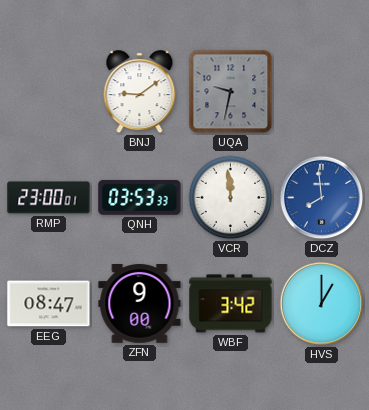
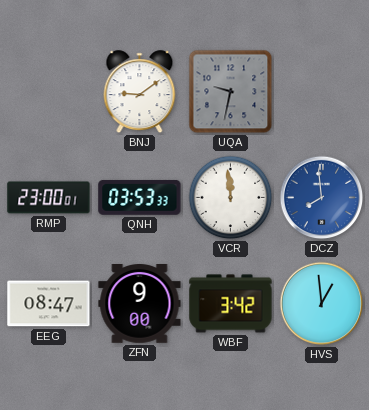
HVS: 1:00 -> 12:59
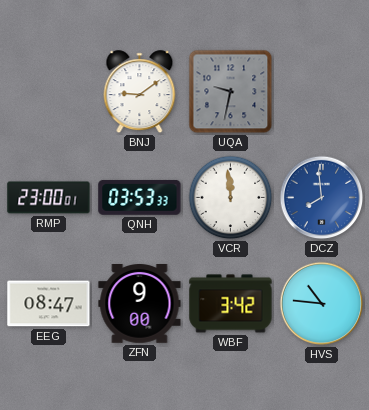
HVS: 12:59 -> 10:46
